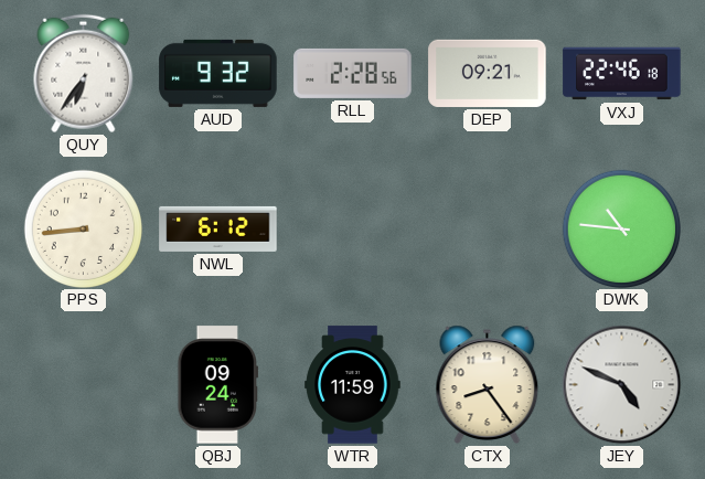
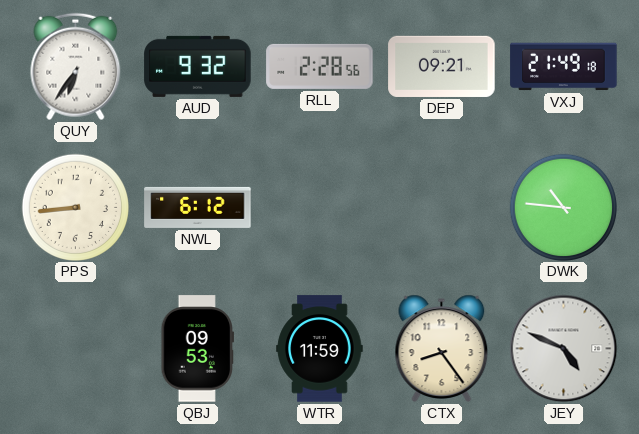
VXJ: 22:46 -> 21:49
QBJ: 09:24 -> 09:53
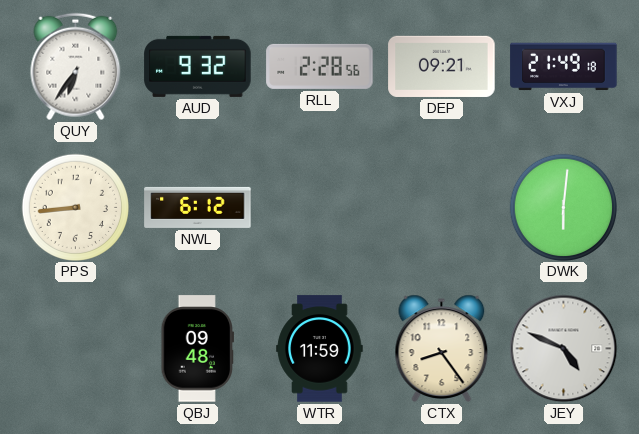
DWK: 10:46 -> 6:01
QBJ: 09:53 -> 09:48
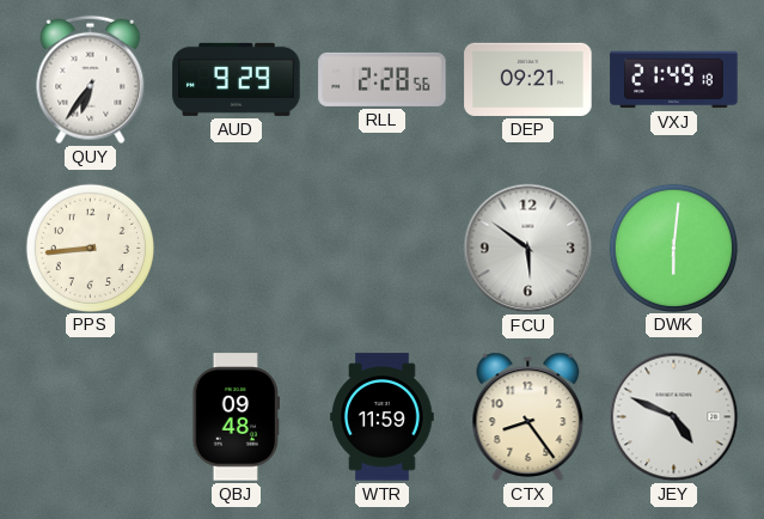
AUD: 9:32 -> 9:29
NWL: 6:12 -> none
FCU: none -> 5:51
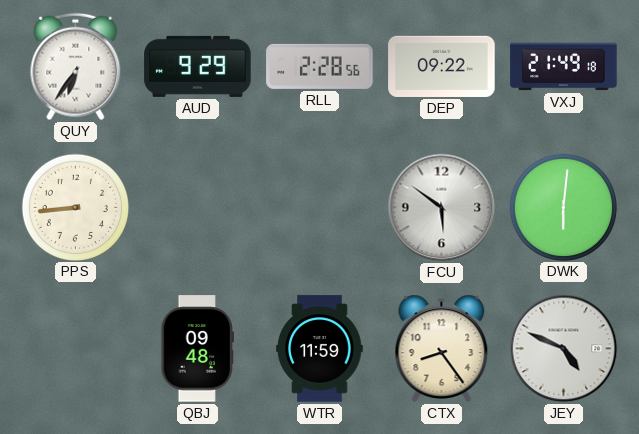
DEP: 09:21 -> 09:22
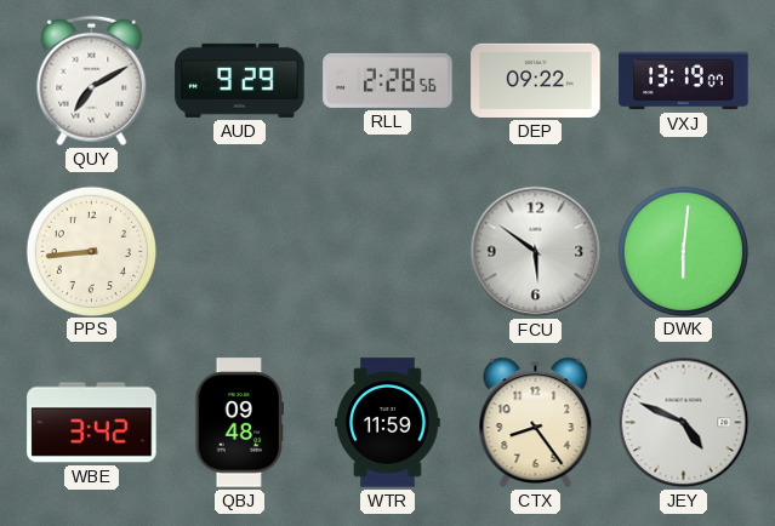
QUY: 6:36 -> 7:10
VXJ: 21:49 -> 13:19
WBE: none -> 3:42
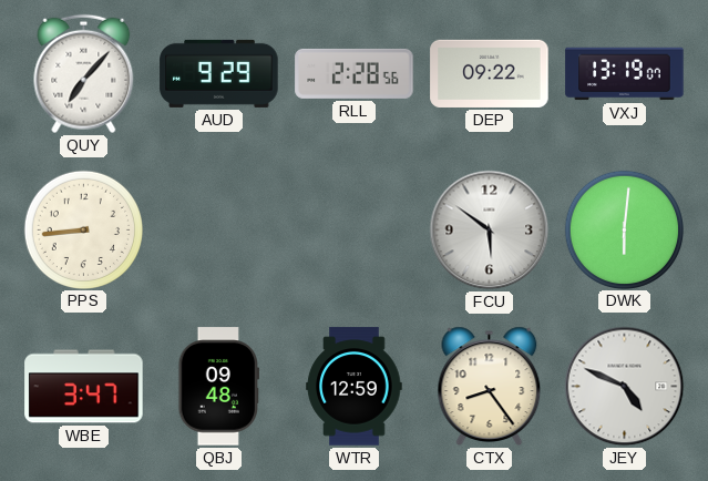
QUY: 7:10 -> 7:07
WBE: 3:42 -> 3:47
WTR: 11:59 -> 12:59
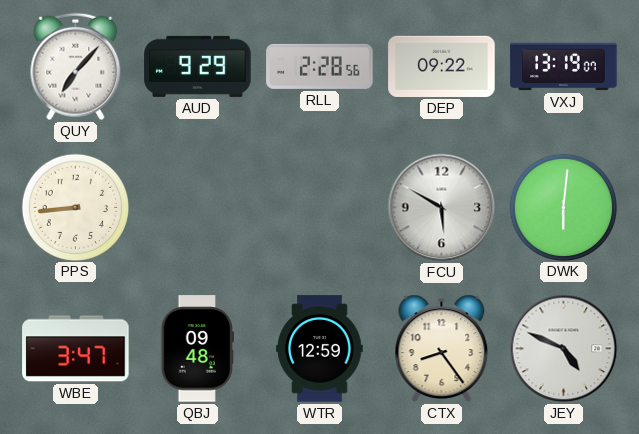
FCU: 5:51 -> 5:50
